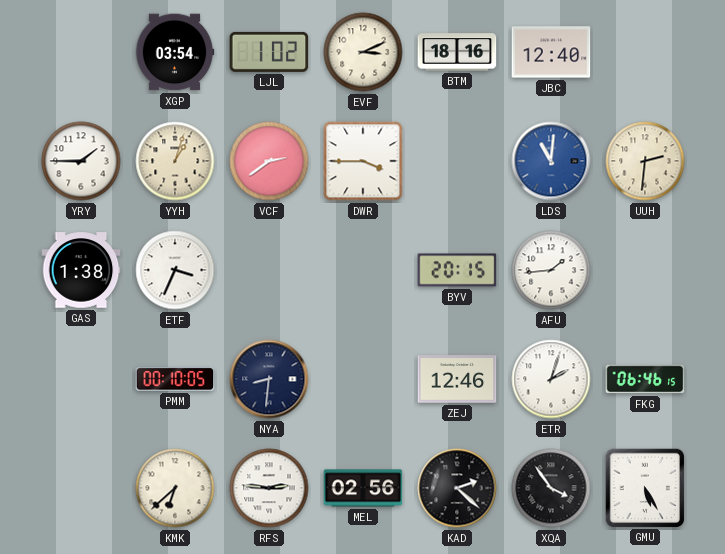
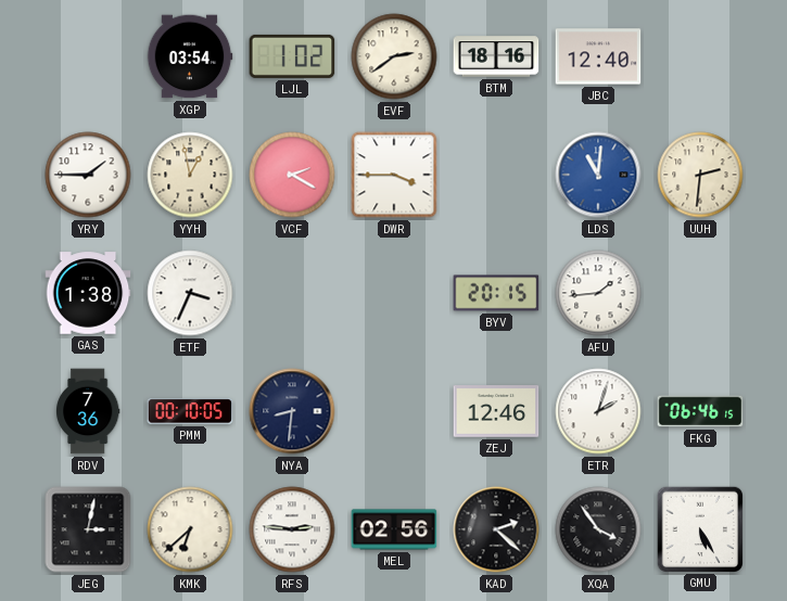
EVF: 3:11 -> 2:39
YYH: 1:03 -> 12:58
VCF: 2:39 -> 2:20
RDV: none -> 7:36
JEG: none -> 3:02
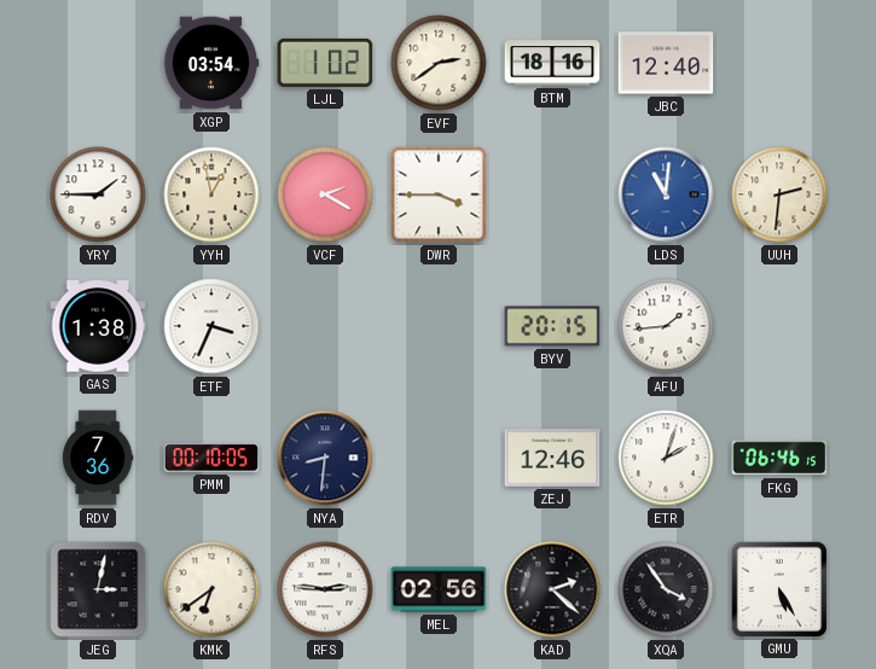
KMK: 6:38 -> 6:39
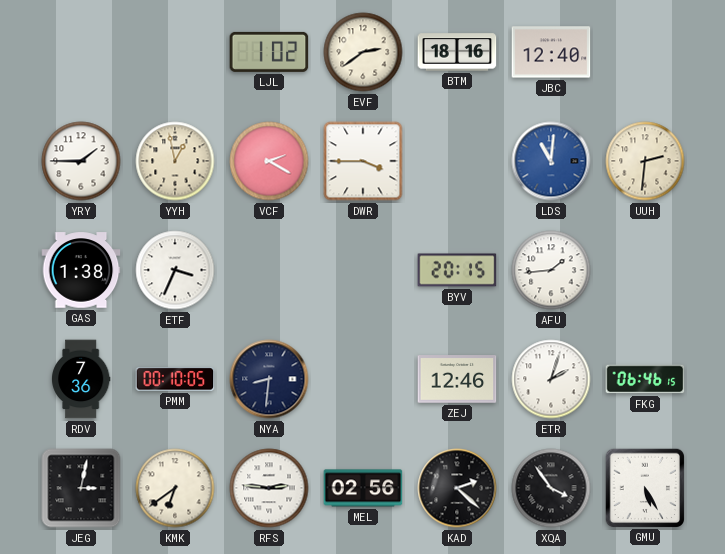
XGP: 03:54 -> none
